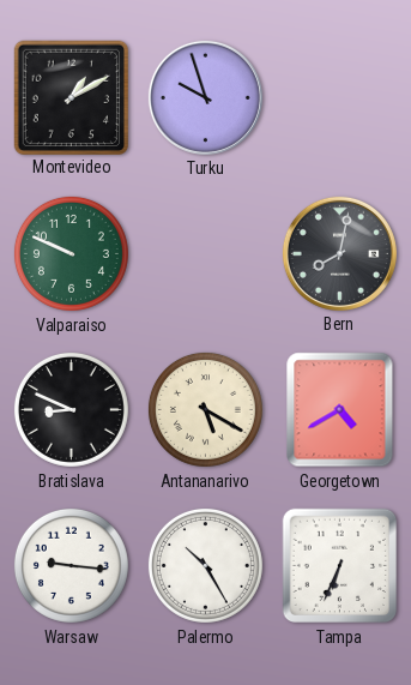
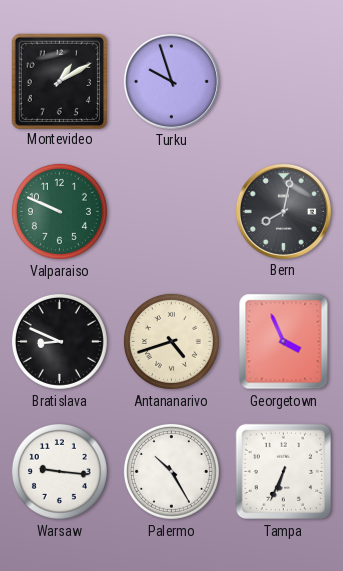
Antananarivo: 5:20 -> 4:42
Georgetown: 4:40 -> 3:56
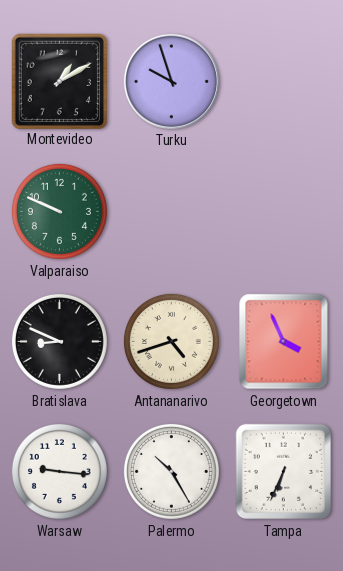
Bern: 8:02 -> none
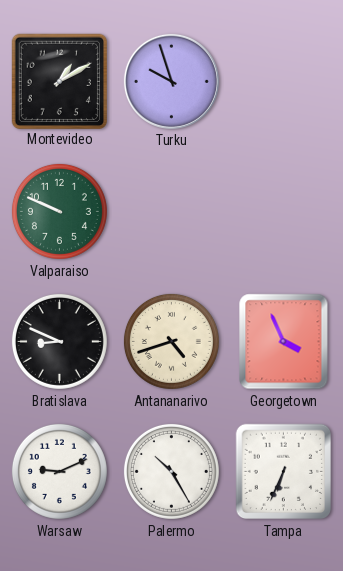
Warsaw: 9:16 -> 9:11
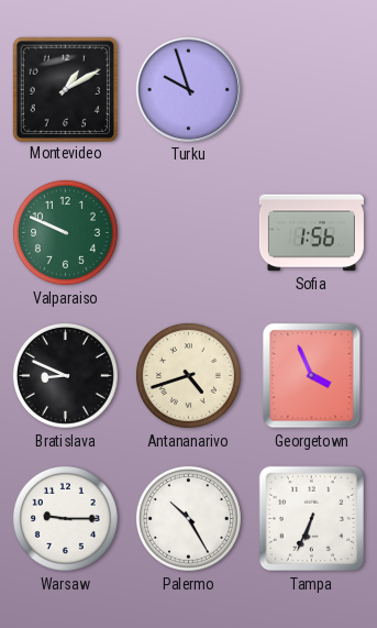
Sofia: none -> 1:56
Warsaw: 9:11 -> 9:15
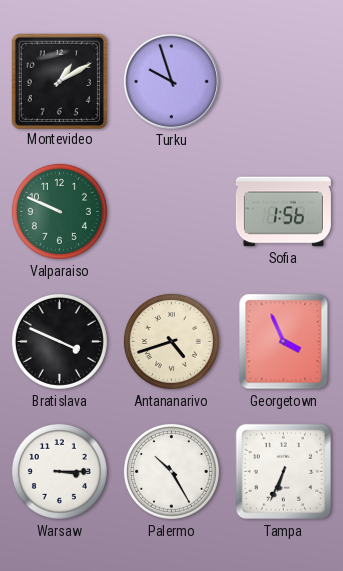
Bratislava: 8:49 -> 3:49
Warsaw: 9:15 -> 3:15
